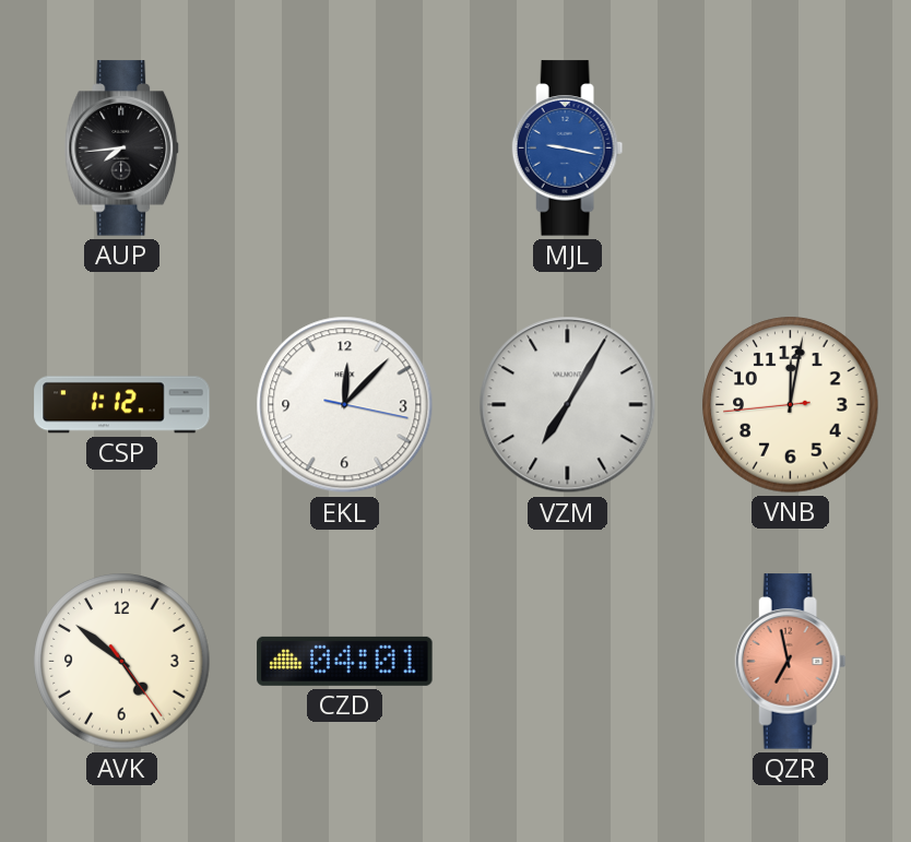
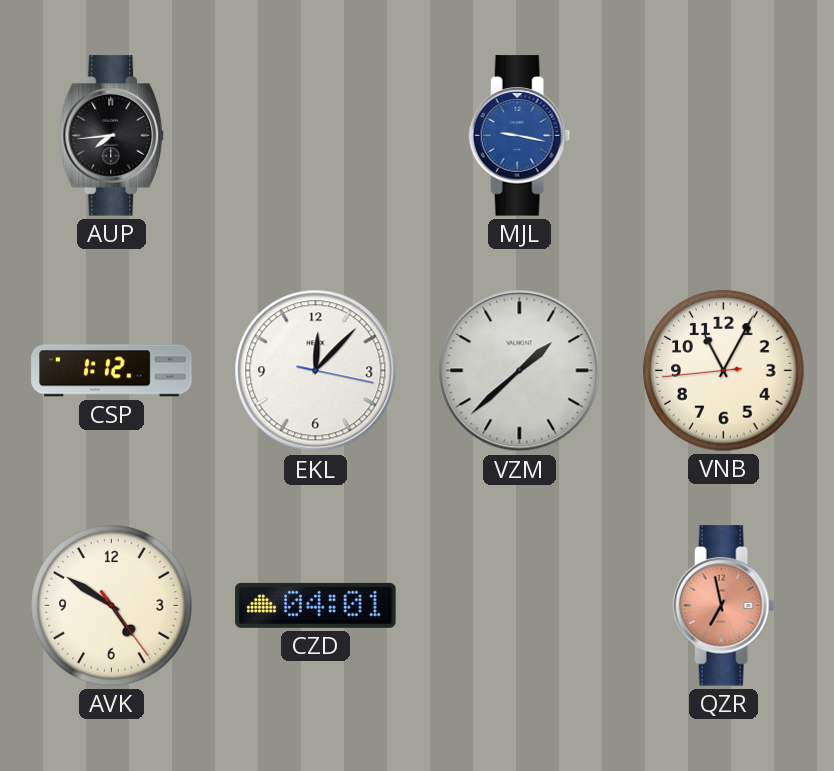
VZM: 7:05 -> 1:38
VNB: 12:01 -> 11:04
AVK: 4:51 -> 4:50
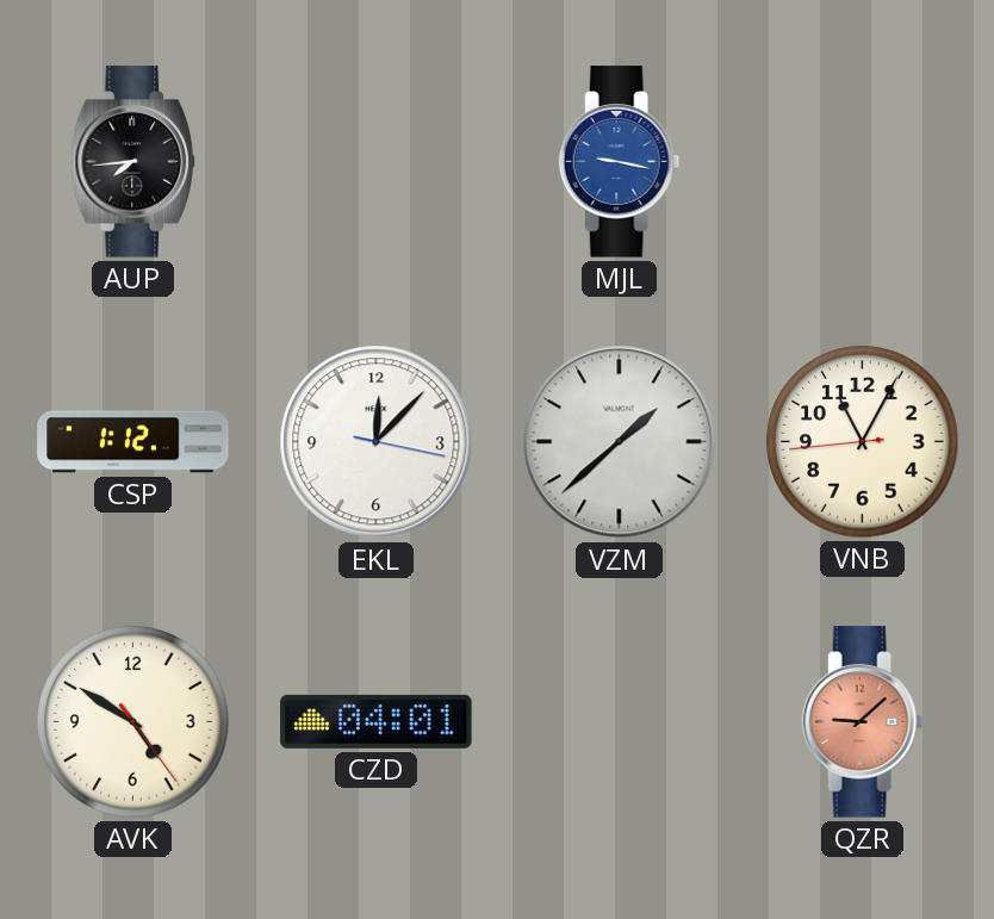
QZR: 6:58 -> 9:08
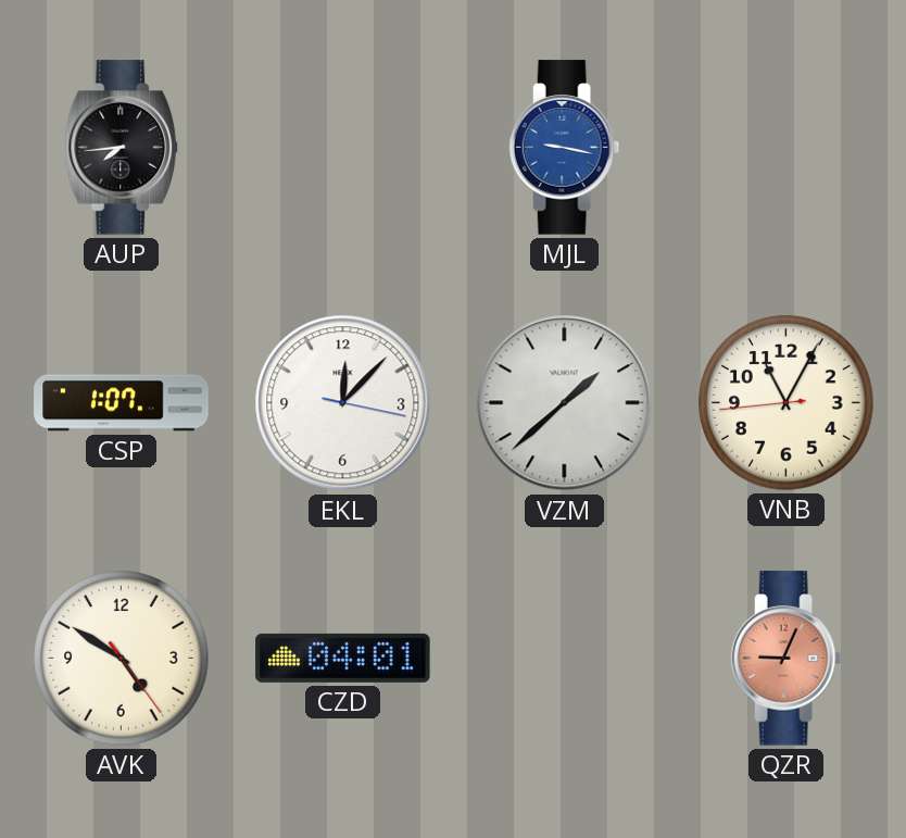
CSP: 1:12 -> 1:07
QZR: 9:08 -> 9:04
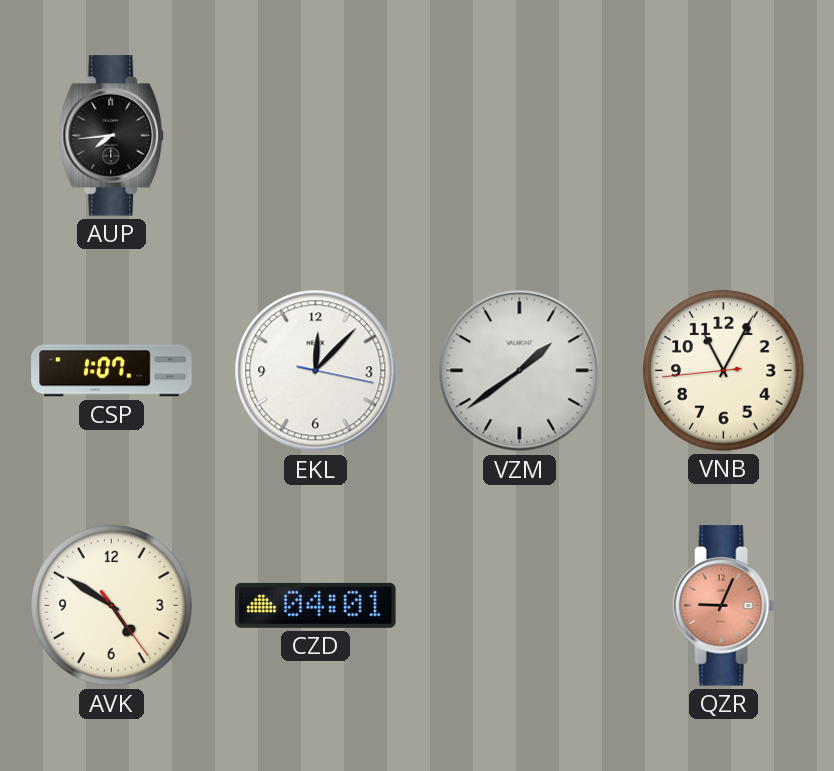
MJL: 9:17 -> none
VZM: 1:38 -> 1:39
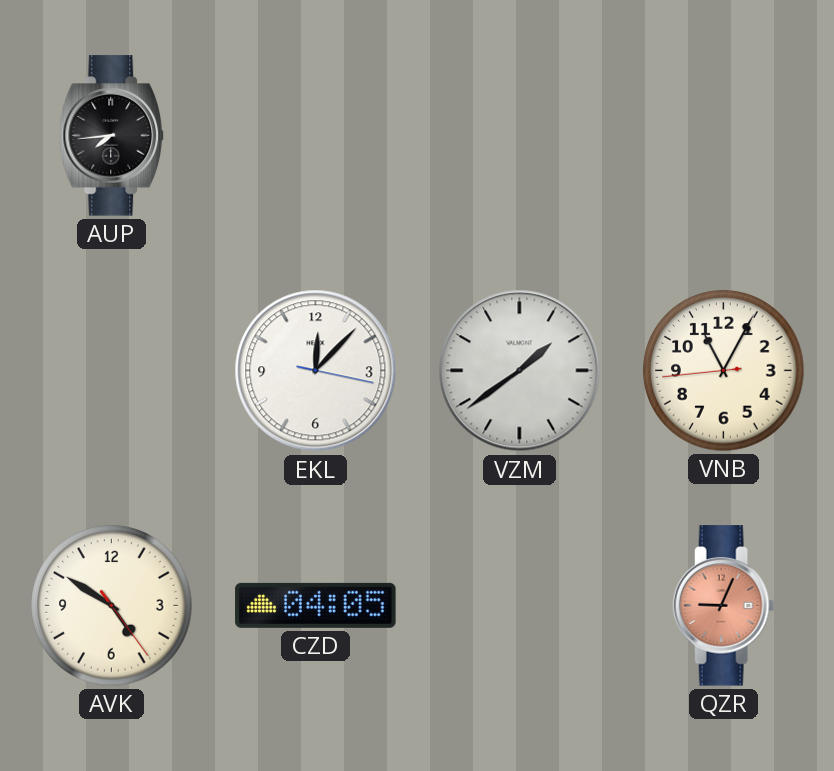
CSP: 1:07 -> none
CZD: 04:01 -> 04:05
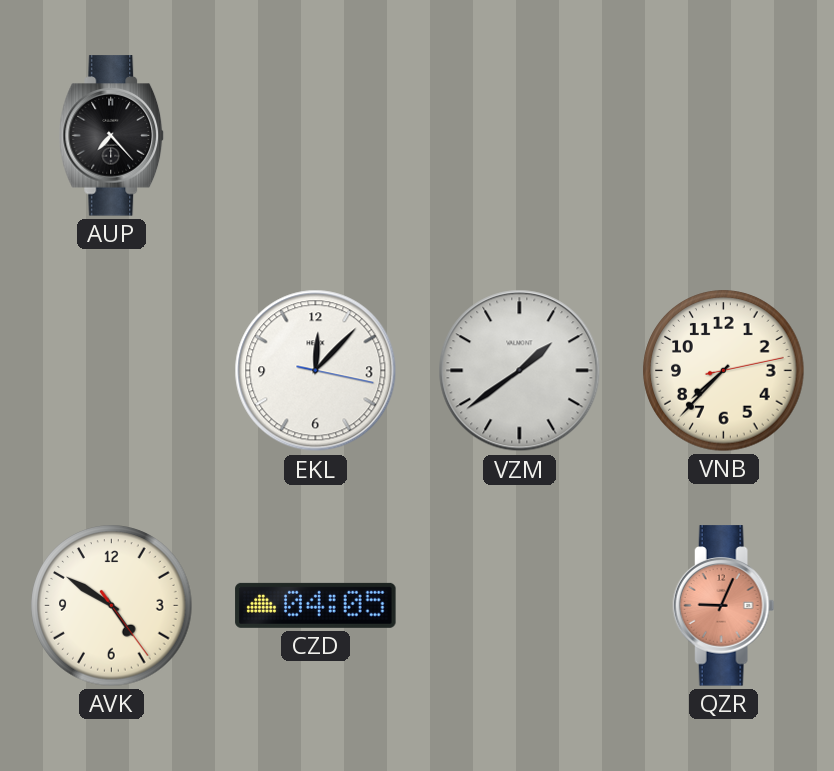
AUP: 7:44 -> 7:23
VNB: 11:04 -> 7:37
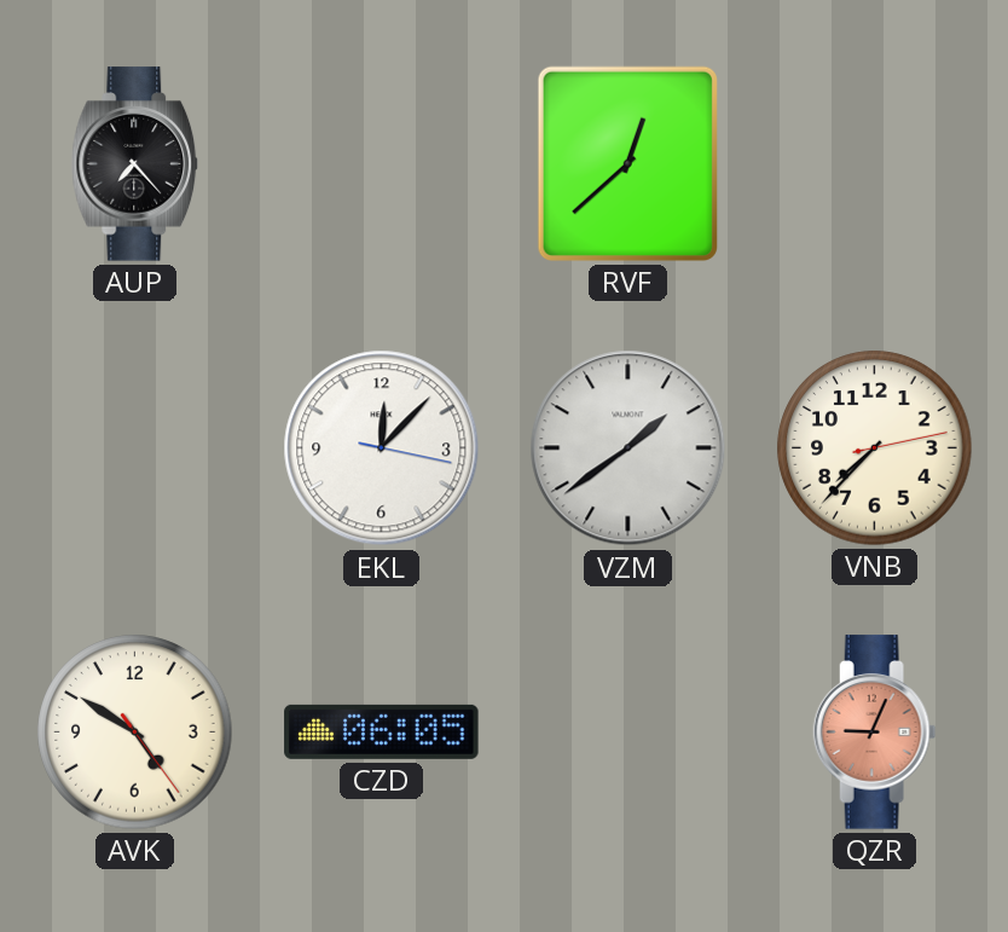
RVF: none -> 12:38
CZD: 04:05 -> 06:05
